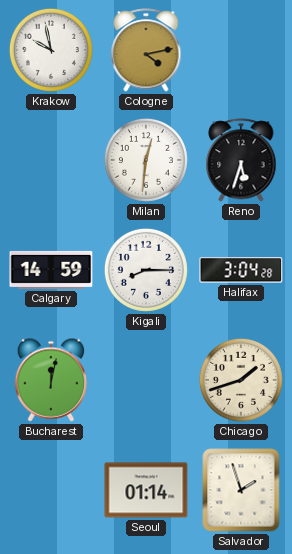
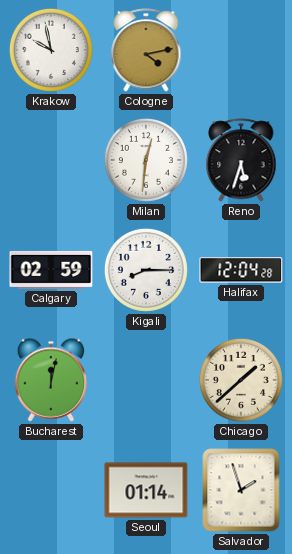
Calgary: 14:59 -> 02:59
Halifax: 3:04 -> 12:04
Chicago: 1:42 -> 1:38
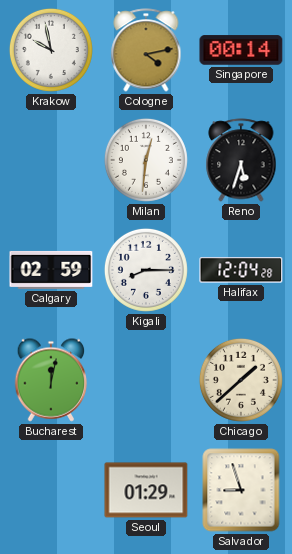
Singapore: none -> 00:14
Seoul: 01:14 -> 01:29
Salvador: 1:57 -> 8:57
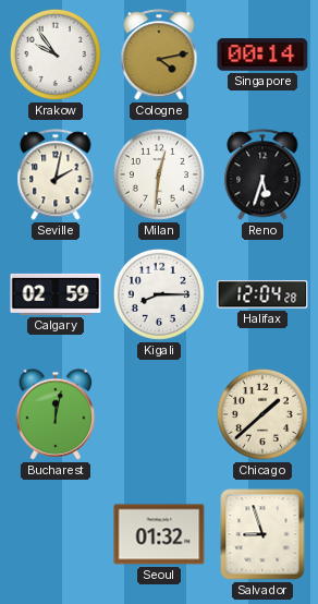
Krakow: 9:58 -> 9:54
Seville: none -> 2:02
Seoul: 01:29 -> 01:32
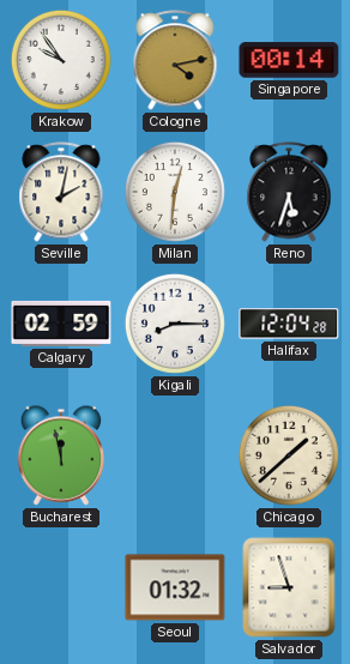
Bucharest: 12:02 -> 11:58
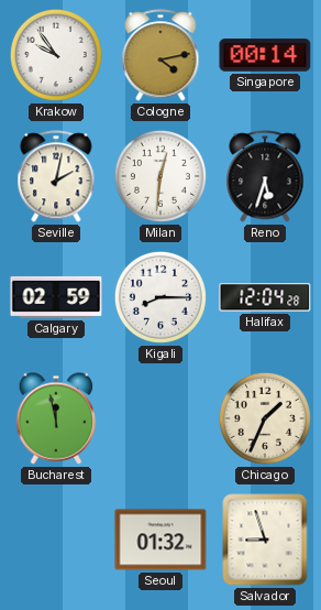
Chicago: 1:38 -> 1:34
